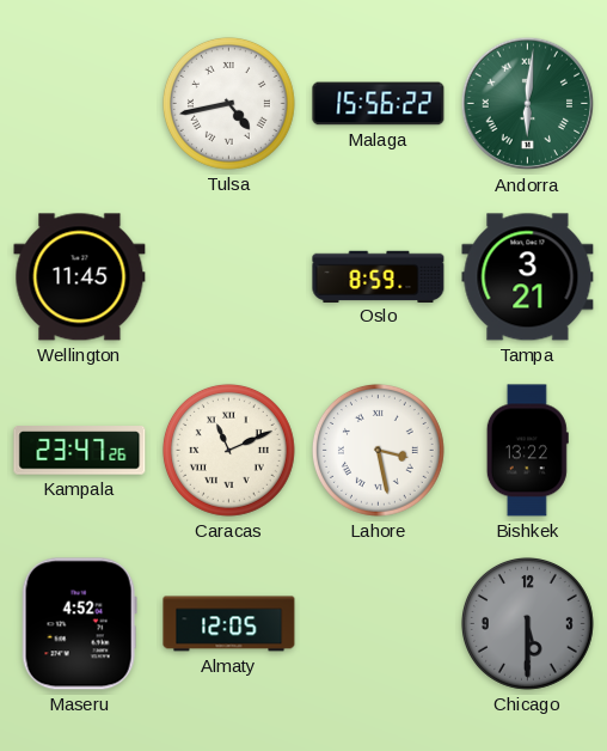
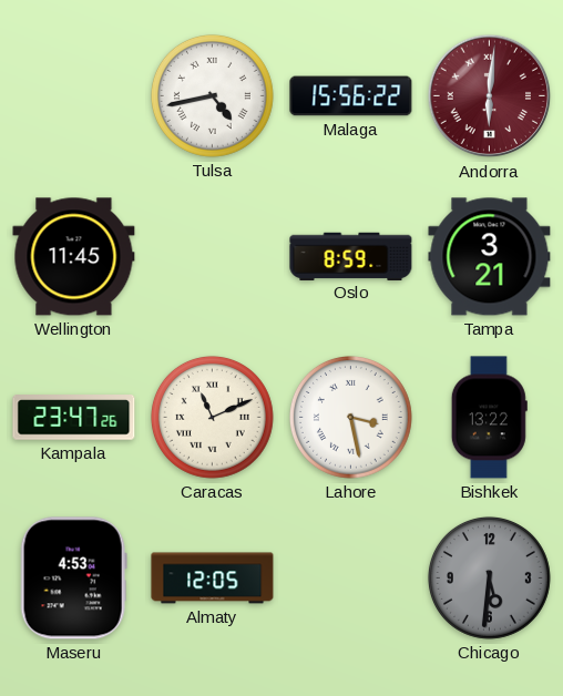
Andorra dial: green -> burgundy
Maseru: 4:52 -> 4:53
Chicago: 5:30 -> 5:31
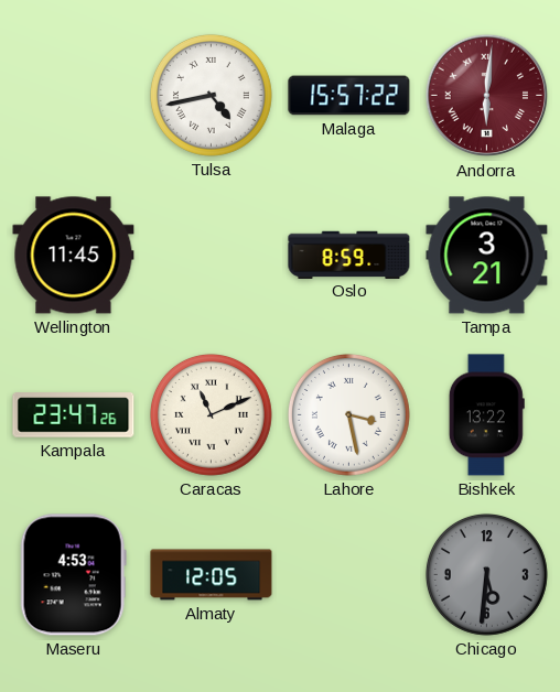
Malaga: 15:56 -> 15:57
